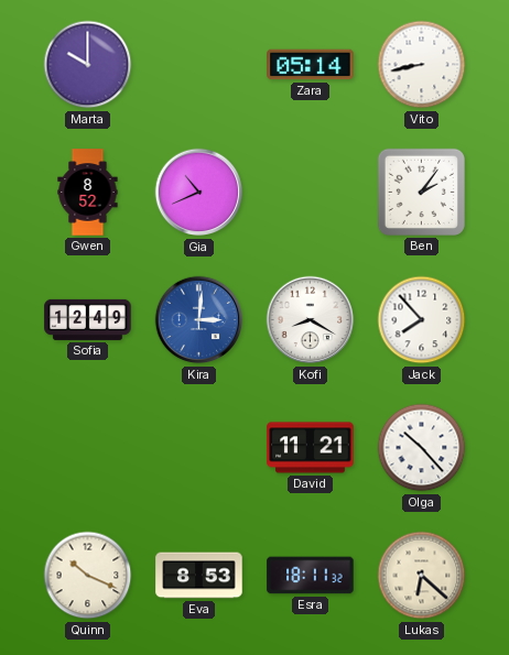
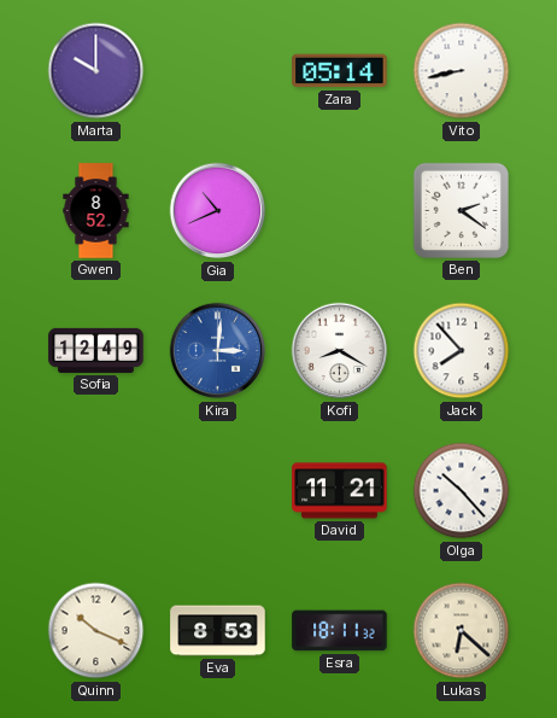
Ben: 2:06 -> 2:21
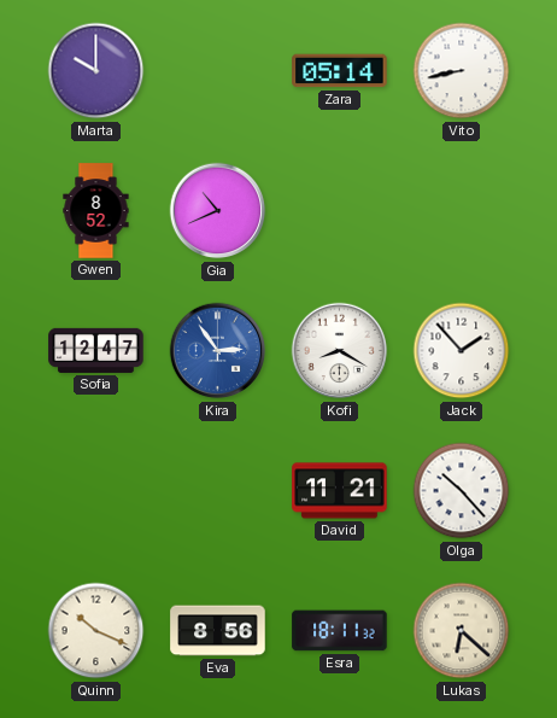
Ben: 2:21 -> none
Sofia: 12:49 -> 12:47
Kira: 3:01 -> 2:54
Jack: 7:53 -> 1:53
Eva: 8:53 -> 8:56
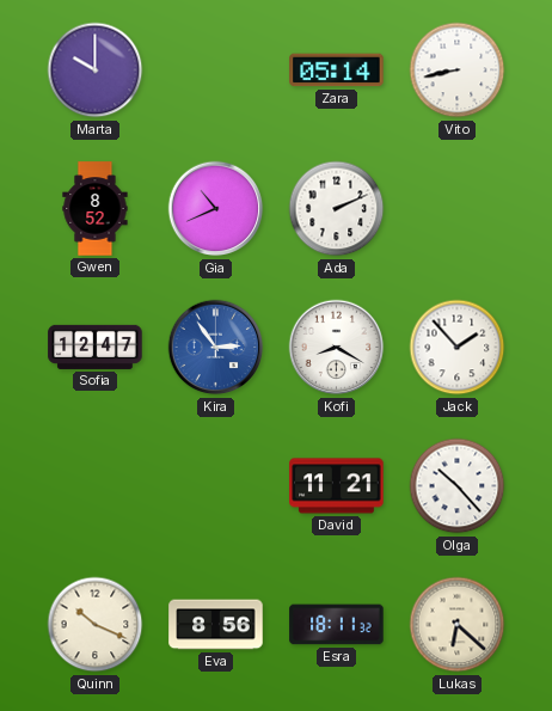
Ada: none -> 2:11
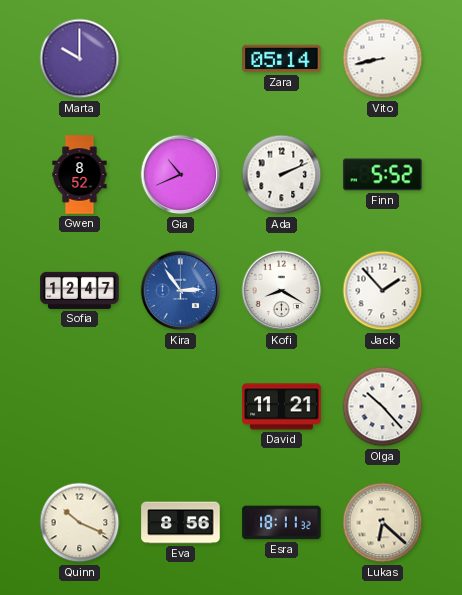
Finn: none -> 5:52
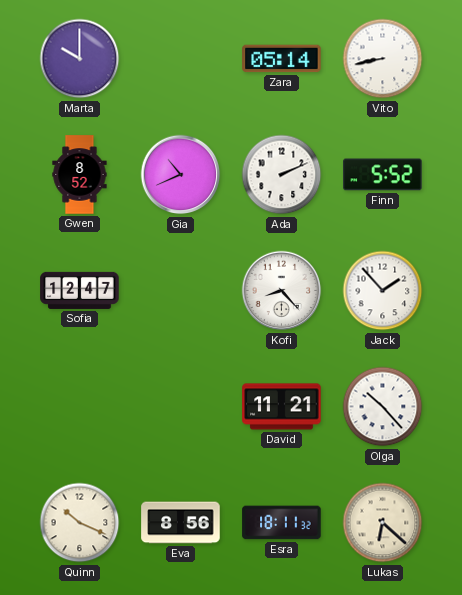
Kira: 2:54 -> none
Kofi: 8:20 -> 8:23
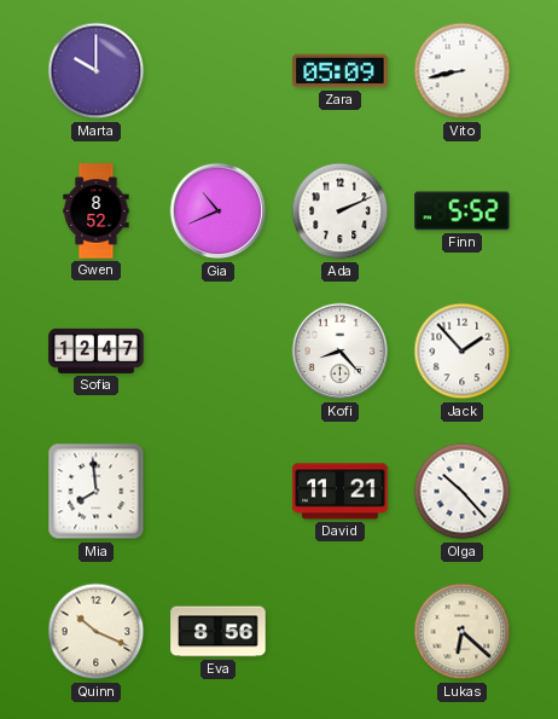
Zara: 05:14 -> 05:09
Mia: none -> 7:59
Esra: 18:11 -> none
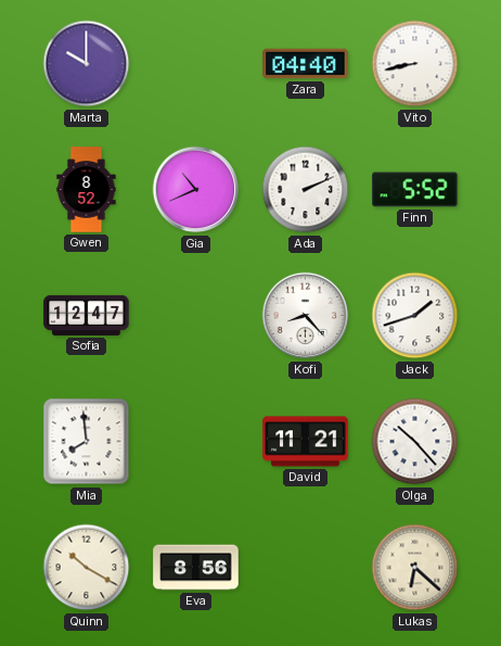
Zara: 05:09 -> 04:40
Jack: 1:53 -> 1:42
Quinn: 10:19 -> 10:20
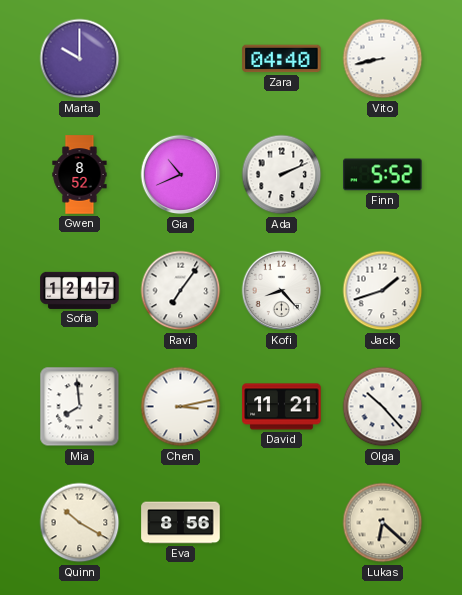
Ravi: none -> 7:06
Chen: none -> 3:13
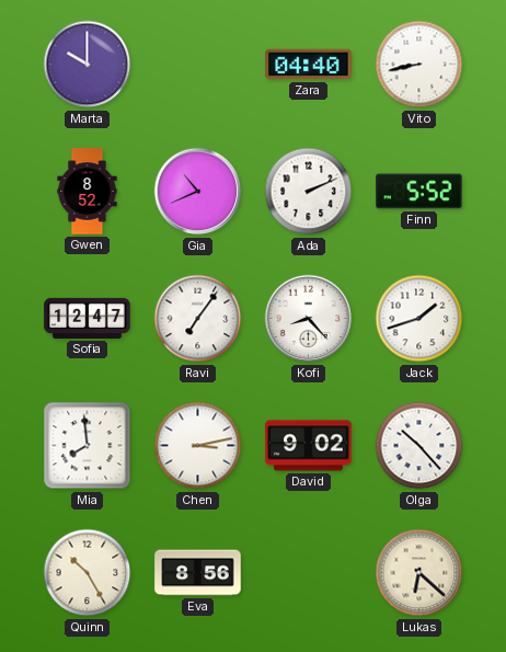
David: 11:21 -> 9:02
Quinn: 10:20 -> 10:25
